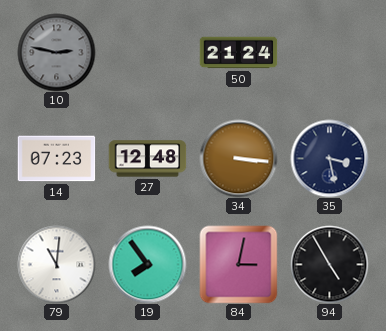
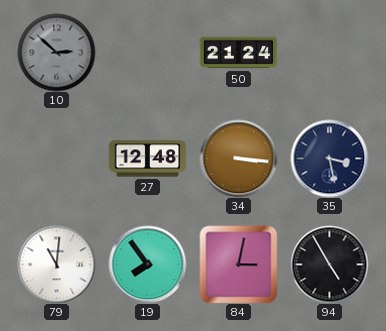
10: 2:47 -> 2:52
14: 07:23 -> none
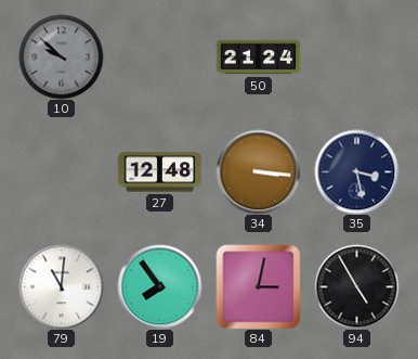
10: 2:52 -> 9:52
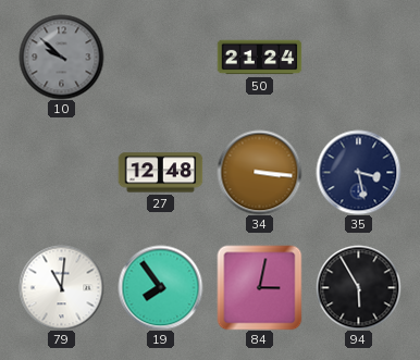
94: 4:55 -> 5:55
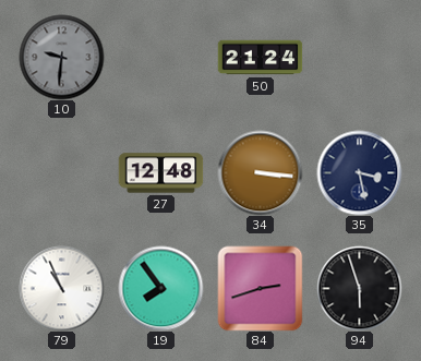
10: 9:52 -> 9:31
79: 11:01 -> 10:56
84: 3:02 -> 2:42
94: 5:55 -> 5:57
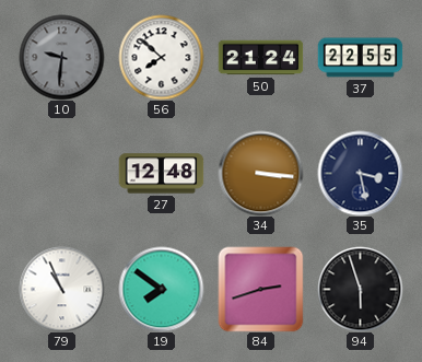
56: none -> 7:52
37: none -> 22:55
19: 7:54 -> 7:51
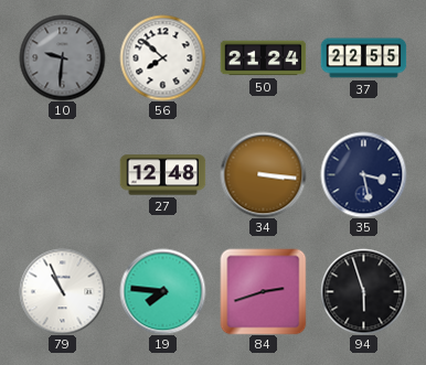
19: 7:51 -> 7:46
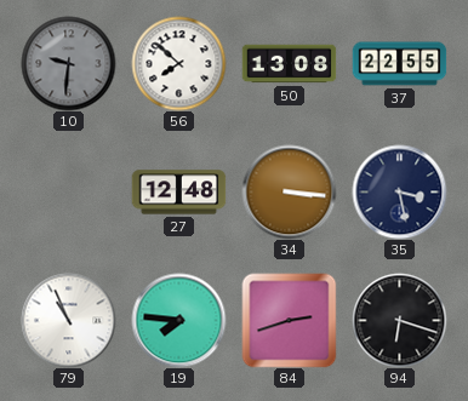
50: 21:24 -> 13:08
94: 5:57 -> 6:18
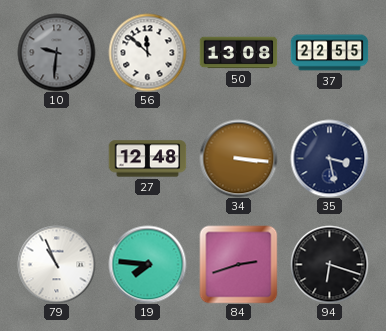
56: 7:52 -> 11:52
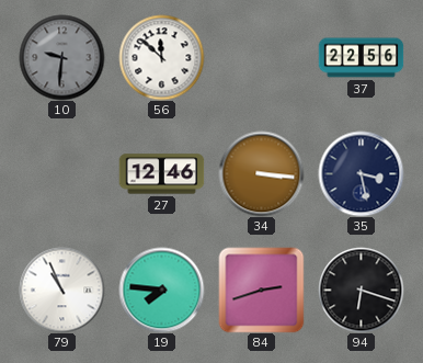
50: 13:08 -> none
37: 22:55 -> 22:56
27: 12:48 -> 12:46
